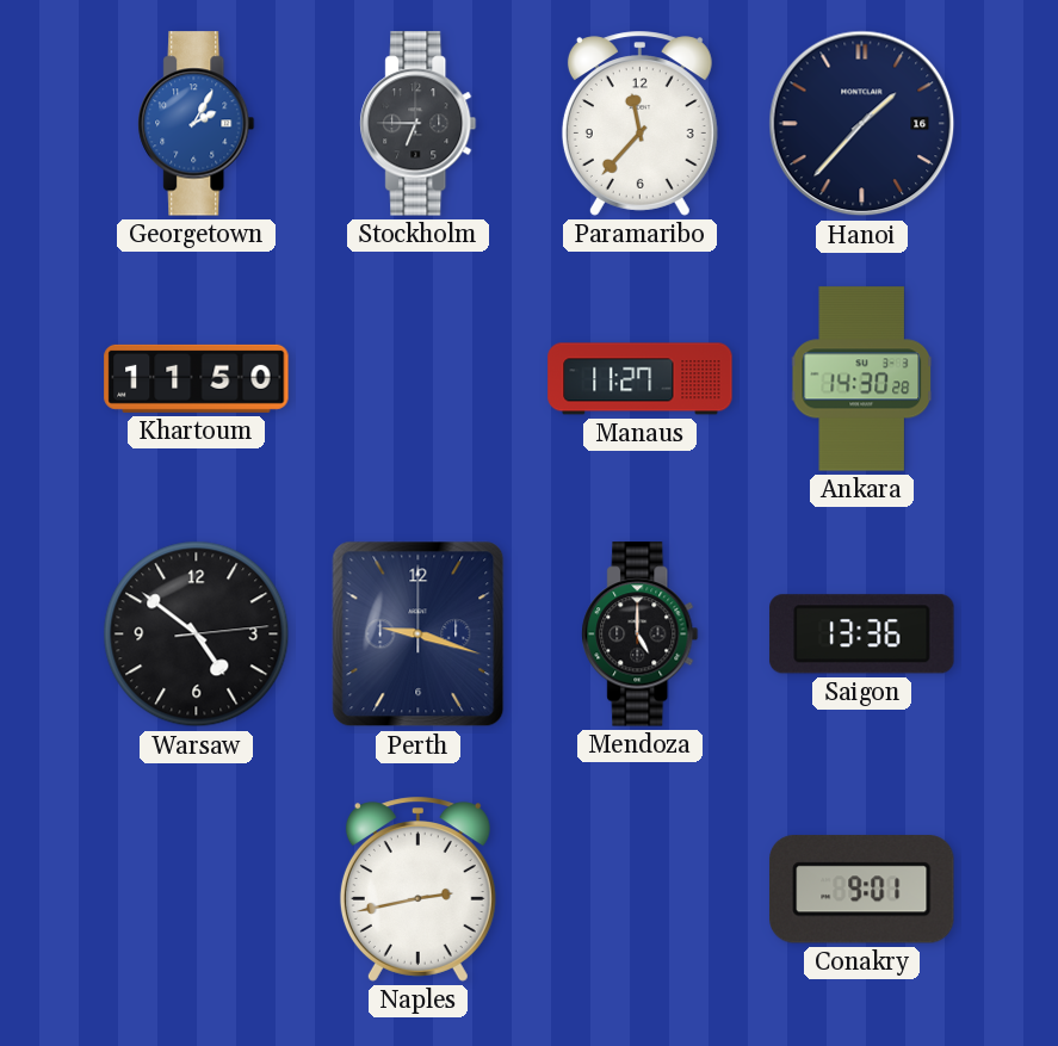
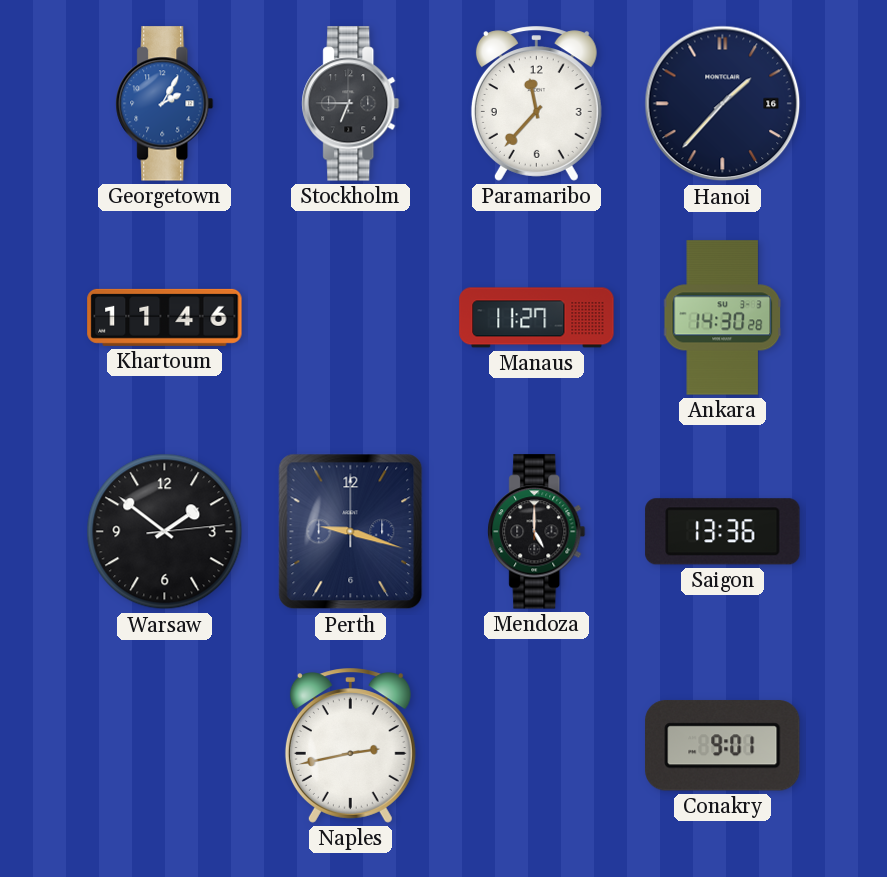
Khartoum: 11:50 -> 11:46
Warsaw: 4:51 -> 1:51
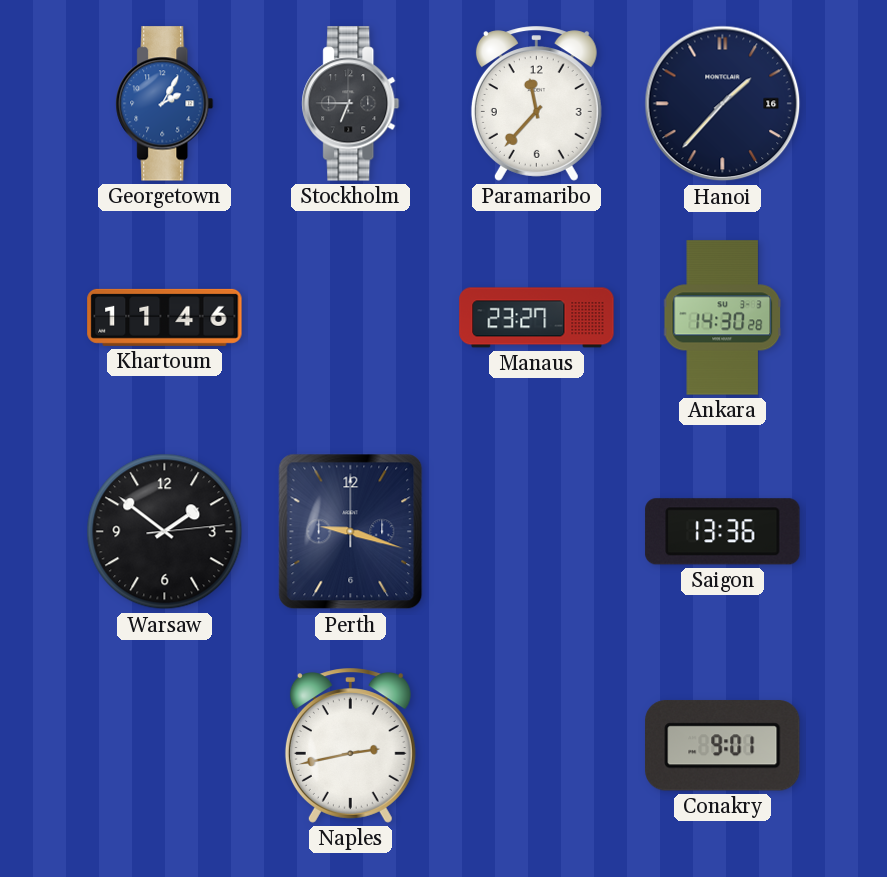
Manaus: 11:27 -> 23:27
Mendoza: 5:00 -> none
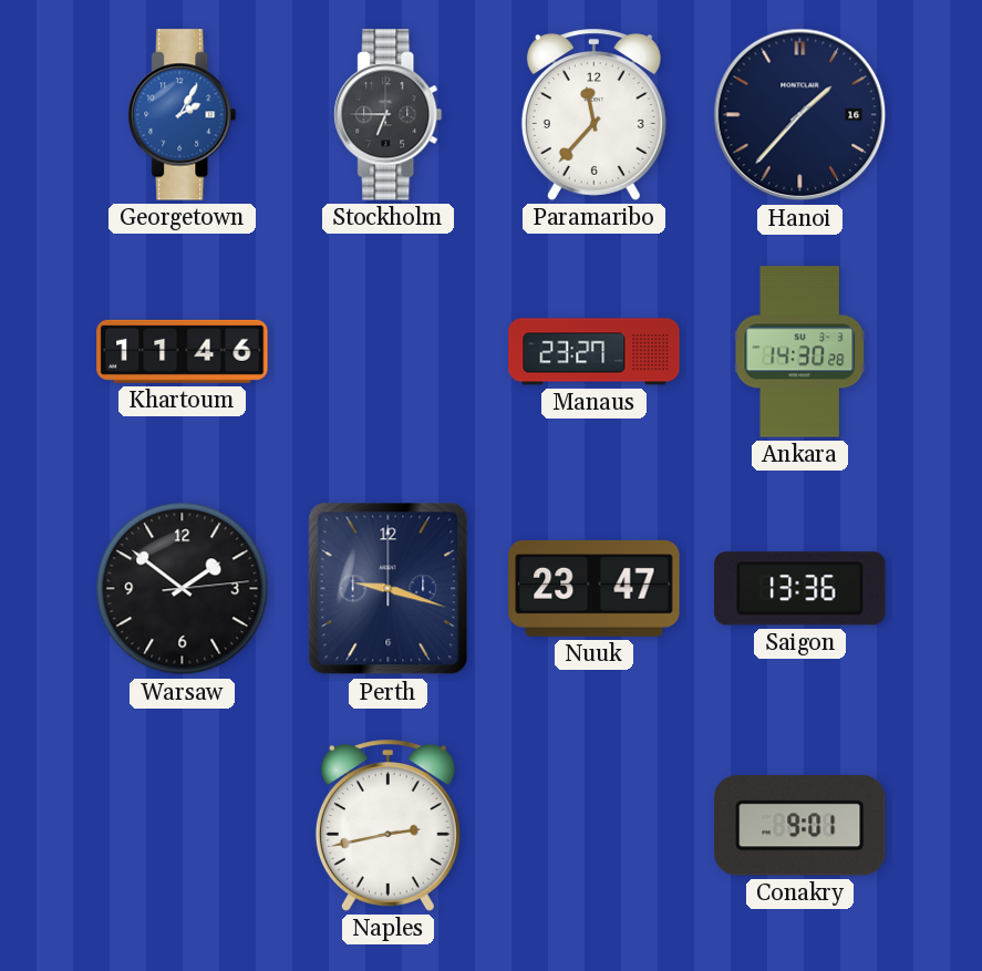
Nuuk: none -> 23:47
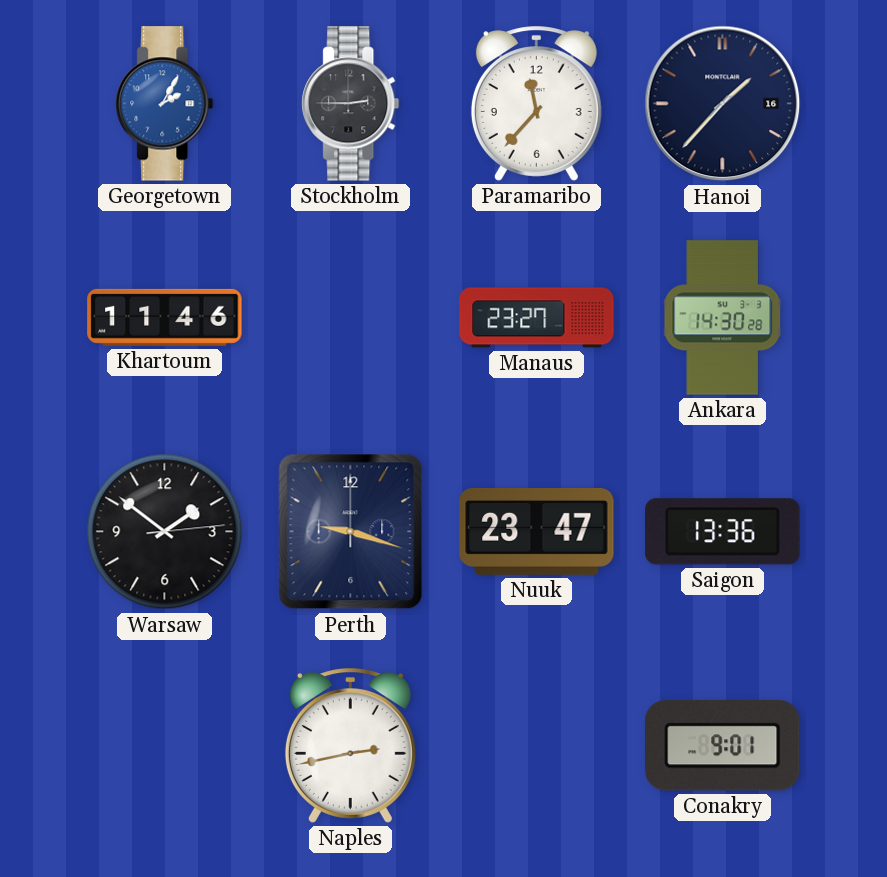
Stockholm: 6:45 -> 2:45
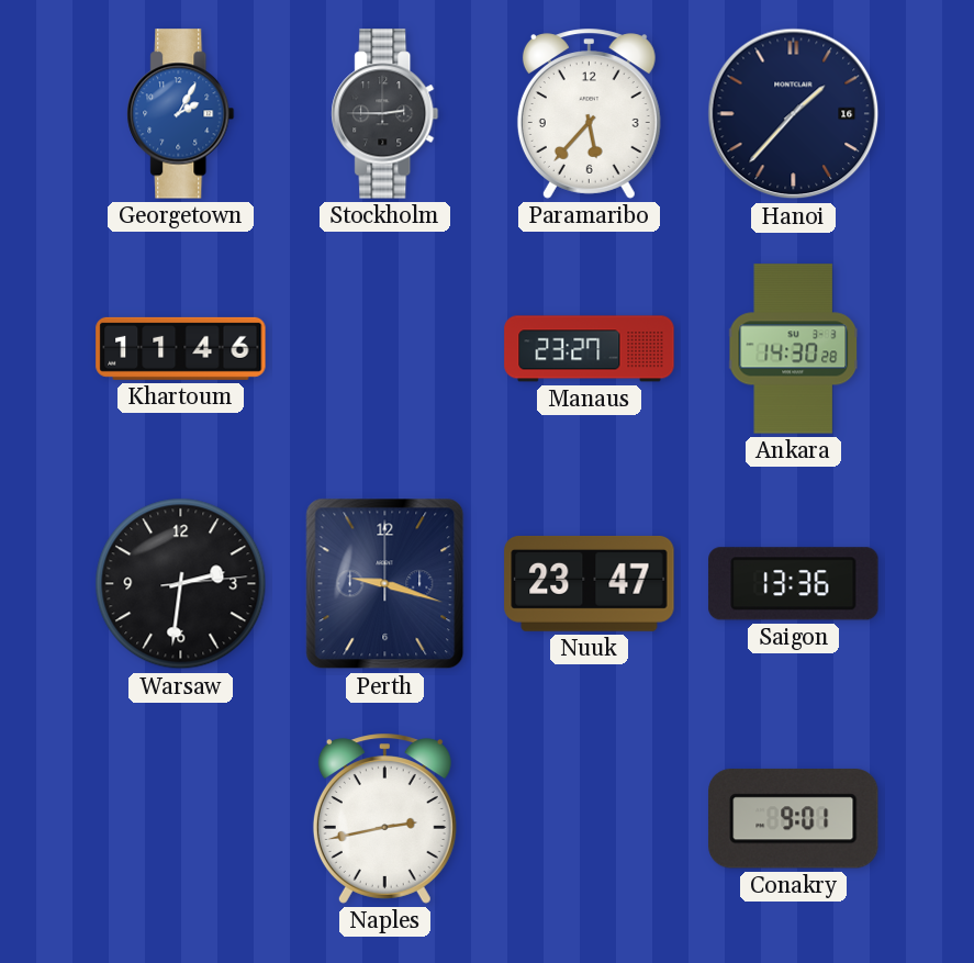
Paramaribo: 11:37 -> 5:37
Warsaw: 1:51 -> 2:31
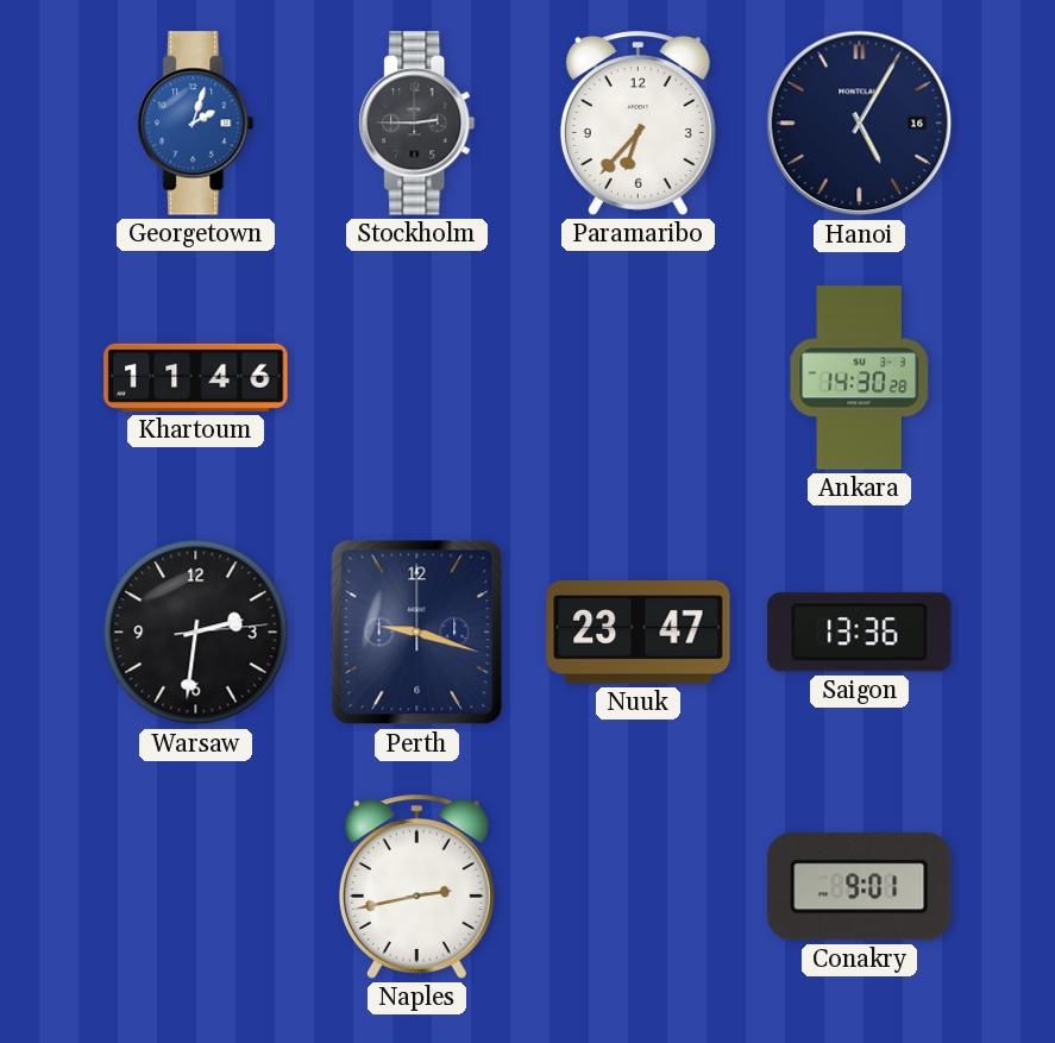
Georgetown: 2:05 -> 2:03
Paramaribo: 5:37 -> 6:37
Hanoi: 1:37 -> 5:05
Manaus: 23:27 -> none
